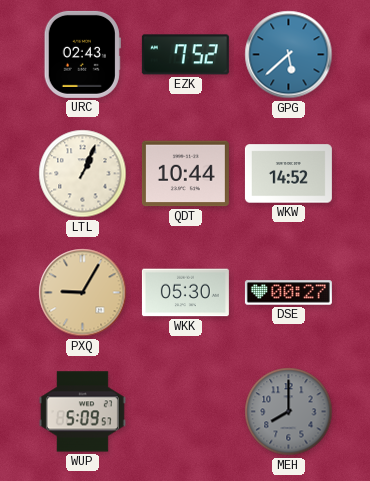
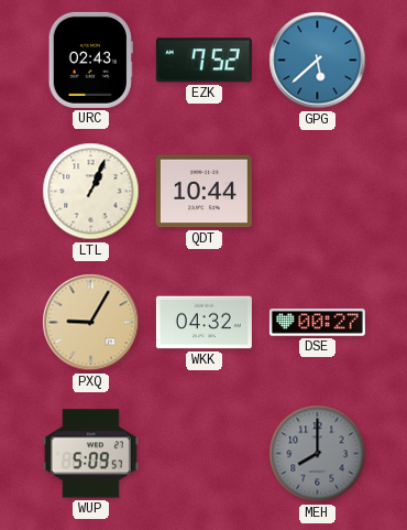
WKW: 14:52 -> none
WKK: 05:30 -> 04:32
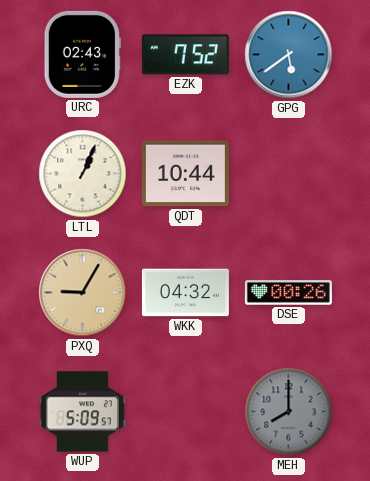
GPG: 5:38 -> 5:39
DSE: 00:27 -> 00:26
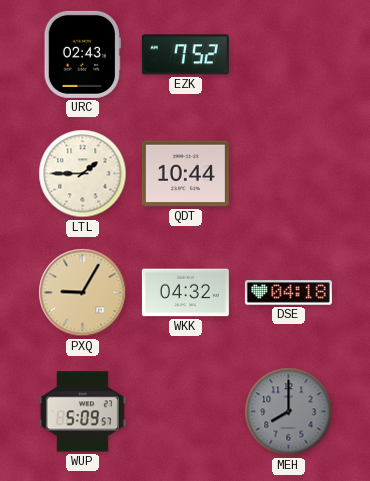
GPG: 5:39 -> none
LTL: 1:04 -> 1:45
DSE: 00:26 -> 04:18
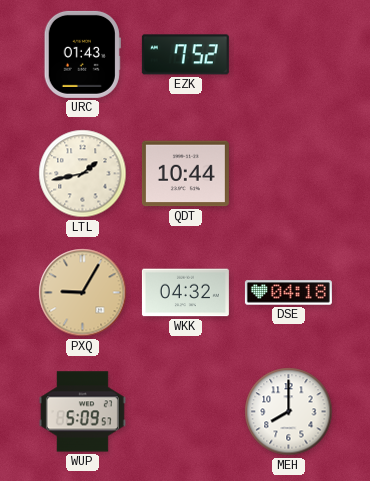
URC: 02:43 -> 01:43
LTL: 1:45 -> 1:43
MEH dial: grey -> white
